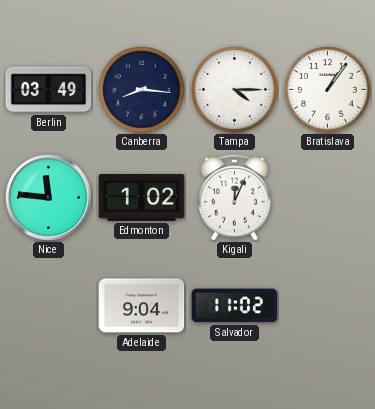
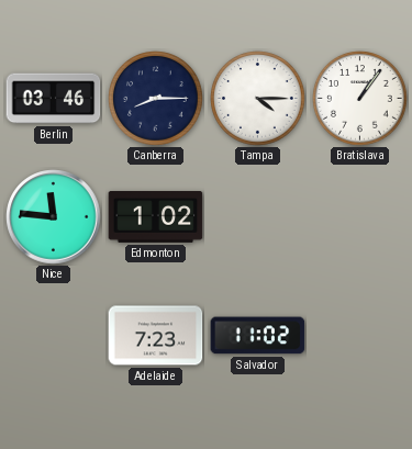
Berlin: 03:49 -> 03:46
Canberra: 8:16 -> 8:15
Kigali: 12:04 -> none
Adelaide: 9:04 -> 7:23
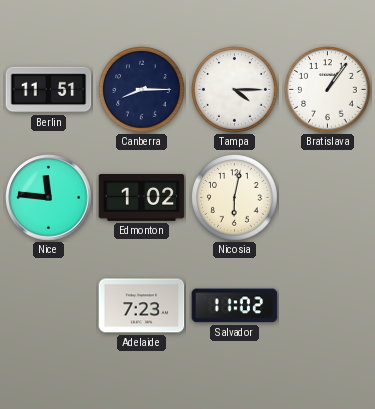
Berlin: 03:46 -> 11:51
Nicosia: none -> 6:02
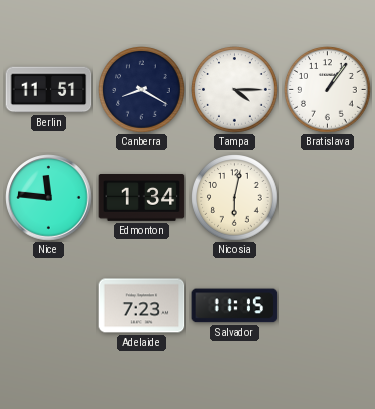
Canberra: 8:15 -> 8:20
Edmonton: 1:02 -> 1:34
Salvador: 11:02 -> 11:15
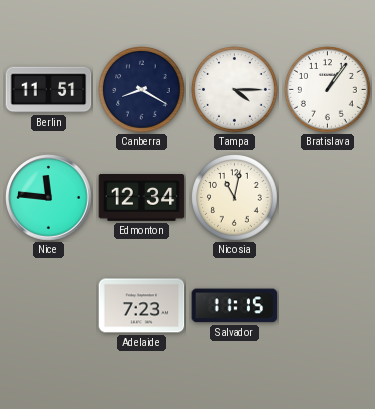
Edmonton: 1:34 -> 12:34
Nicosia: 6:02 -> 11:02
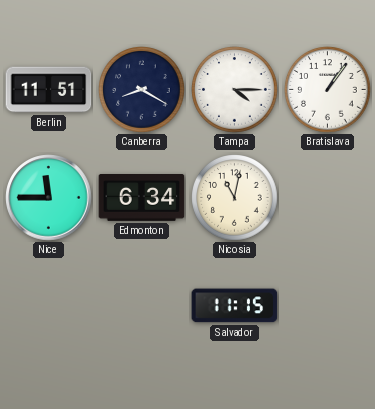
Nice: 11:46 -> 11:45
Edmonton: 12:34 -> 6:34
Adelaide: 7:23 -> none
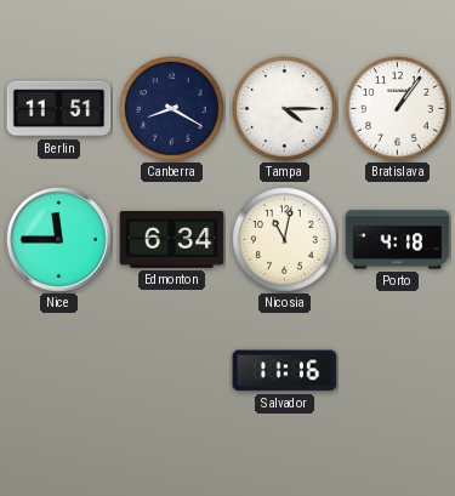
Porto: none -> 4:18
Salvador: 11:15 -> 11:16
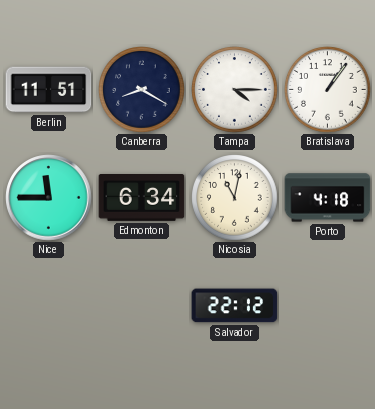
Salvador: 11:16 -> 22:12
